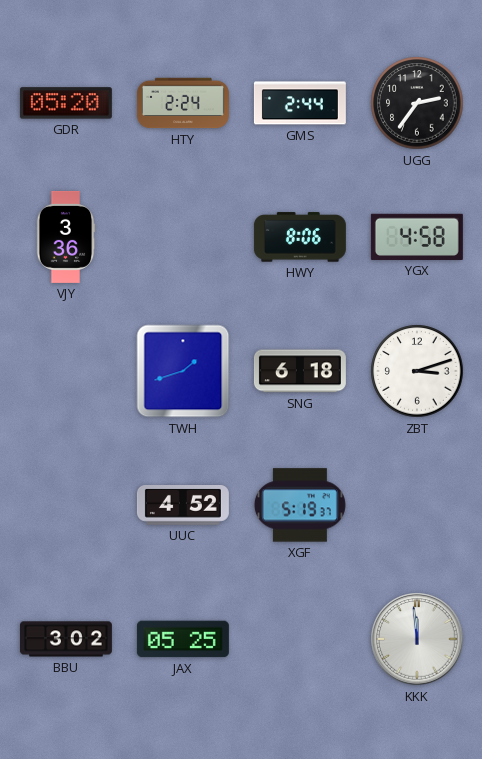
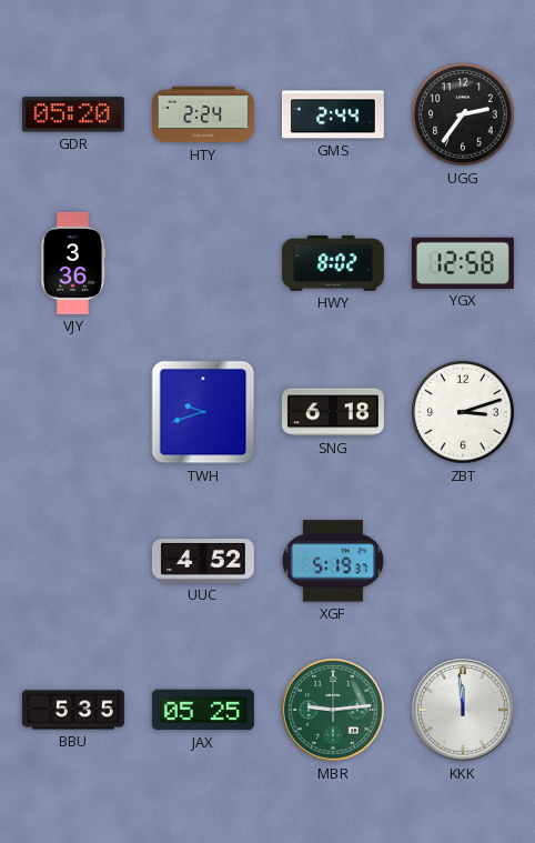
HWY: 8:06 -> 8:02
YGX: 4:58 -> 12:58
TWH: 1:42 -> 9:42
BBU: 3:02 -> 5:35
MBR: none -> 9:14
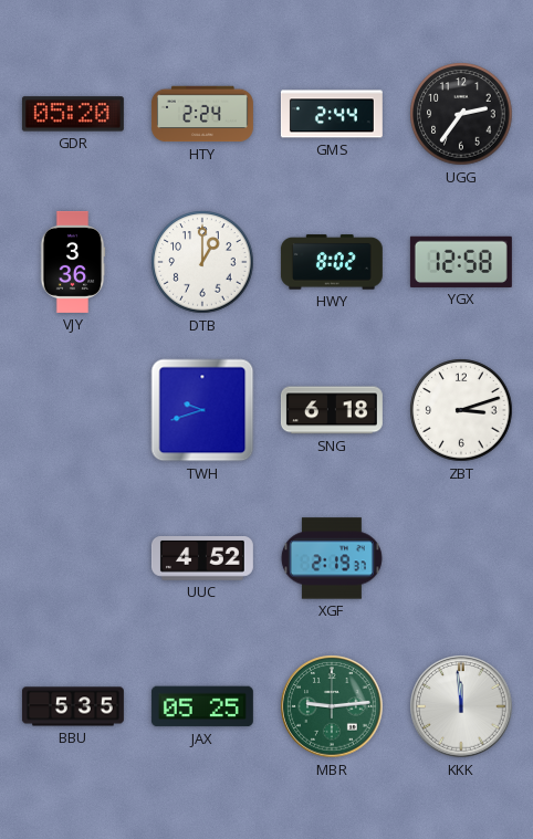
DTB: none -> 1:00
XGF: 5:19 -> 2:19
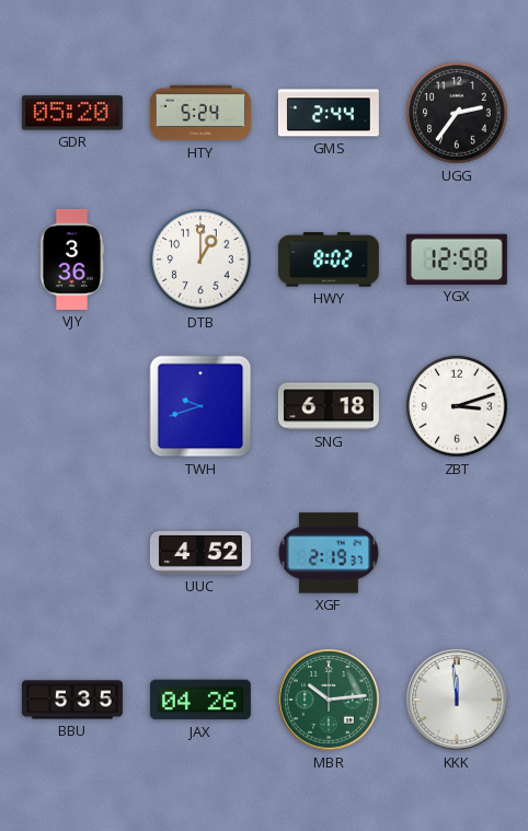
HTY: 2:24 -> 5:24
JAX: 05:25 -> 04:26
MBR: 9:14 -> 10:14
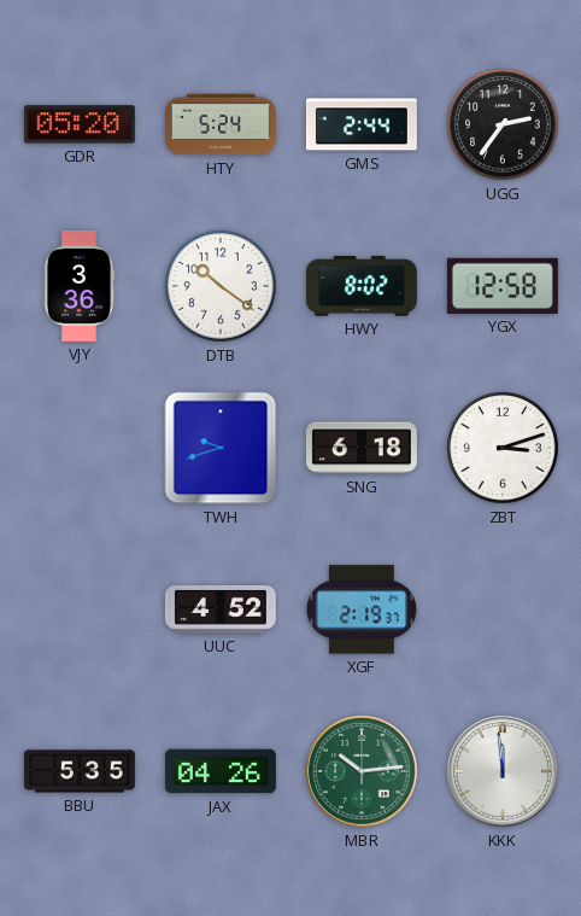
DTB: 1:00 -> 10:21
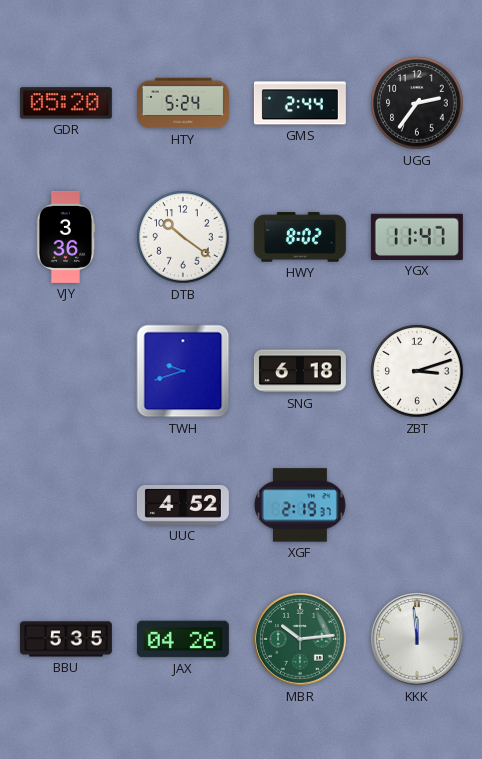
YGX: 12:58 -> 11:47
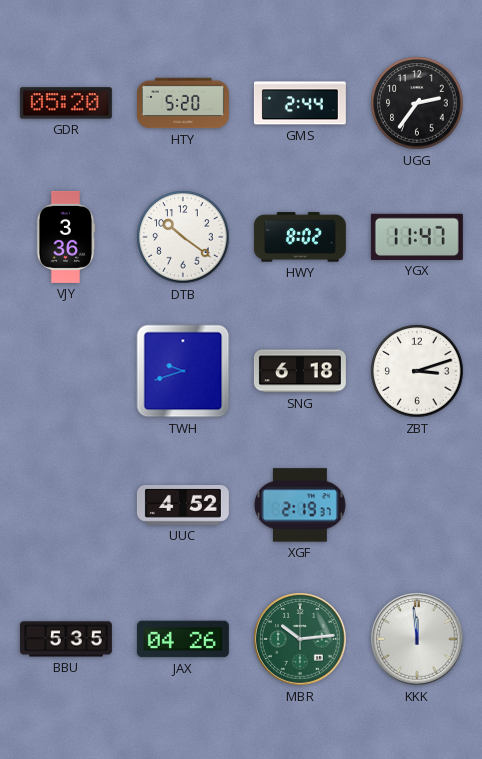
HTY: 5:24 -> 5:20
